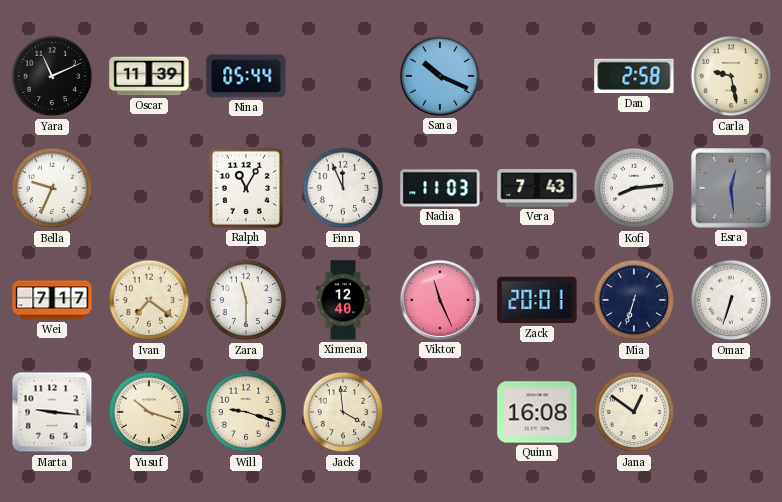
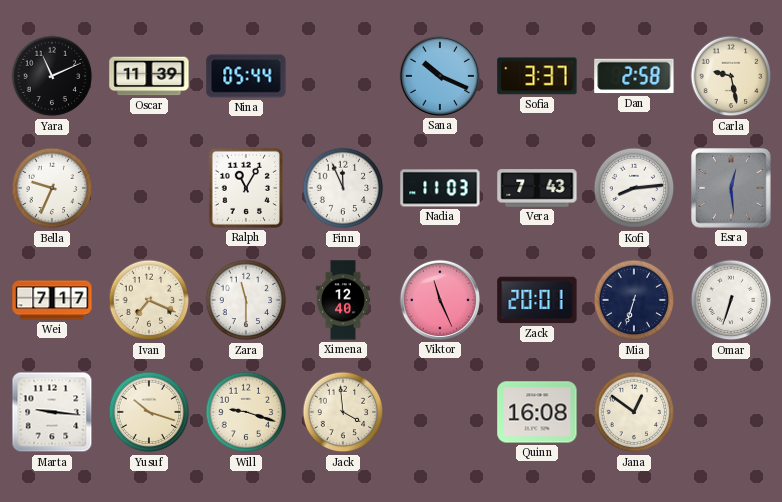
Sofia: none -> 3:37
Ivan: 7:21 -> 7:19
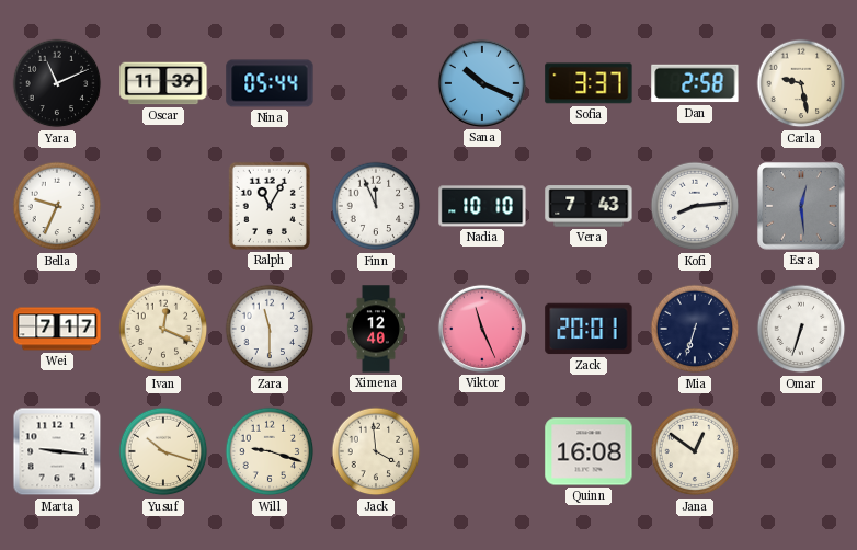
Nadia: 11:03 -> 10:10
Ivan: 7:19 -> 12:19
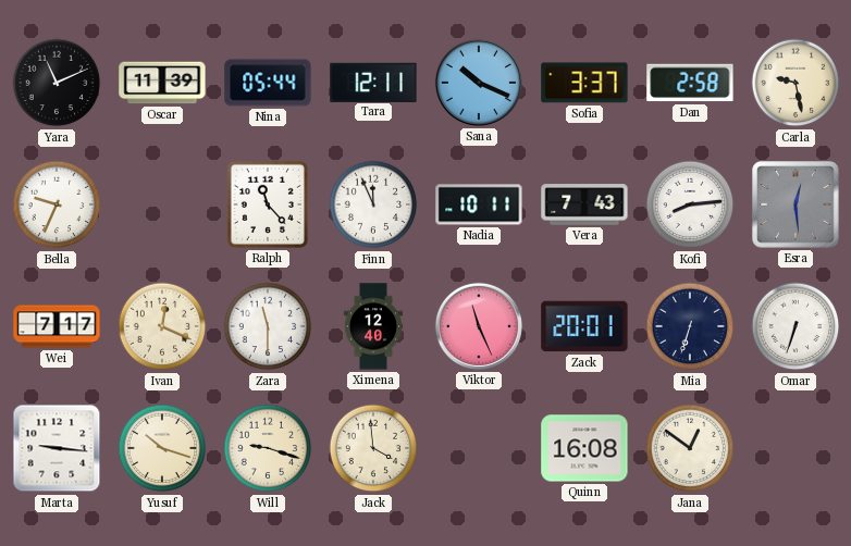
Tara: none -> 12:11
Ralph: 11:05 -> 11:23
Nadia: 10:10 -> 10:11
